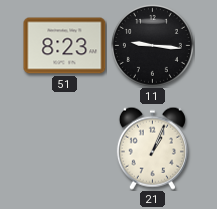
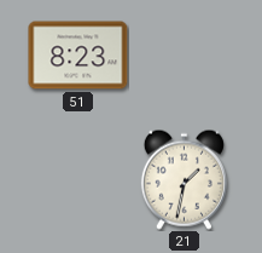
11: 9:16 -> none
21: 1:04 -> 1:32
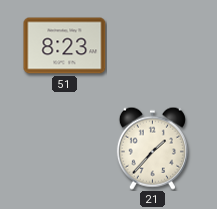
21: 1:32 -> 1:37
